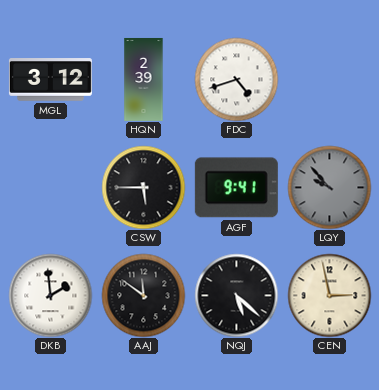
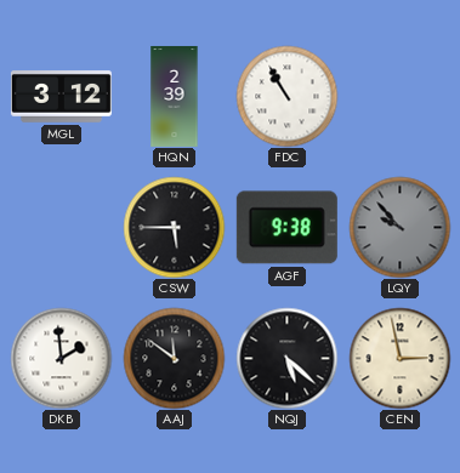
FDC: 4:42 -> 10:55
AGF: 9:41 -> 9:38
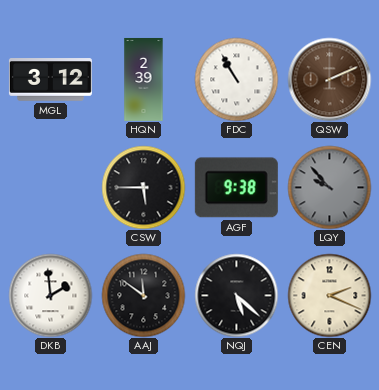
QSW: none -> 2:11
CEN: 2:58 -> 2:19
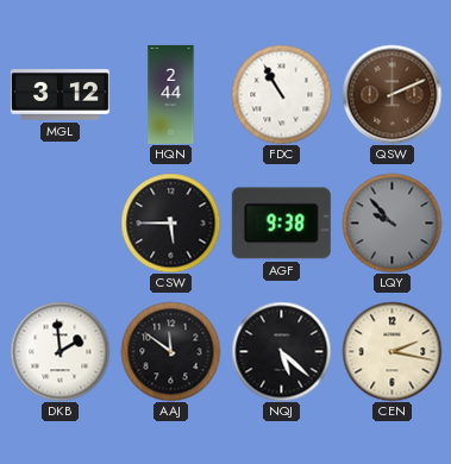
HQN: 2:39 -> 2:44
CEN: 2:19 -> 2:17
